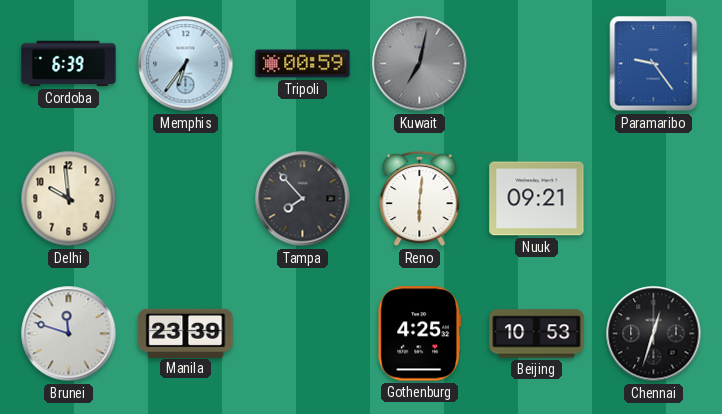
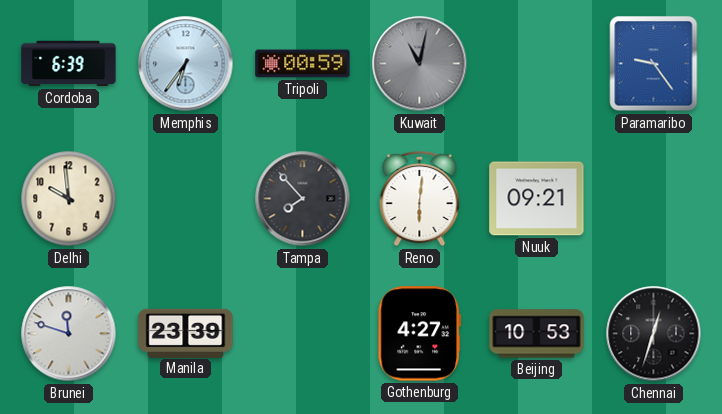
Kuwait: 7:02 -> 11:02
Gothenburg: 4:25 -> 4:27
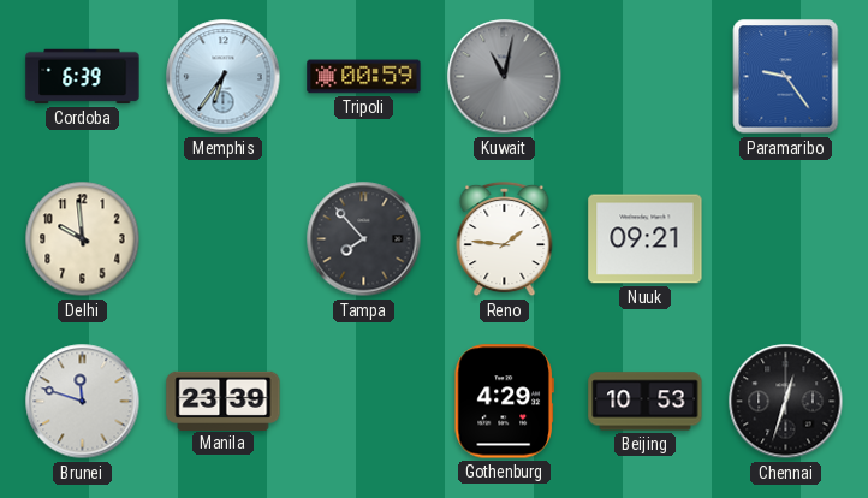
Reno: 6:01 -> 1:46
Gothenburg: 4:27 -> 4:29
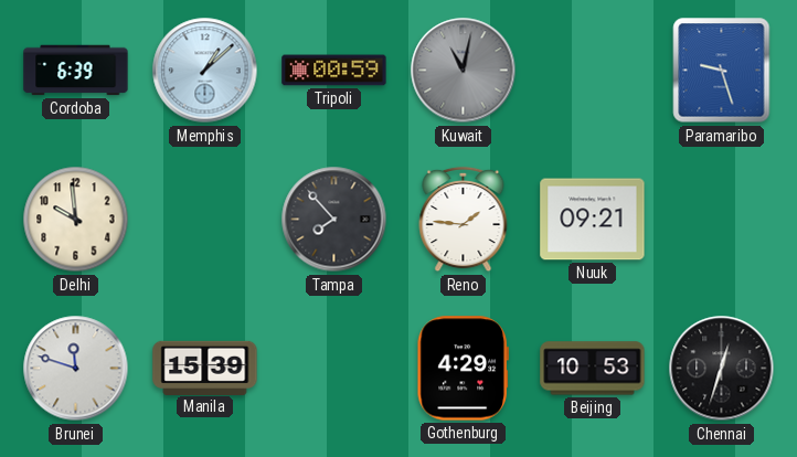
Memphis: 6:36 -> 1:08
Paramaribo: 9:24 -> 9:27
Manila: 23:39 -> 15:39
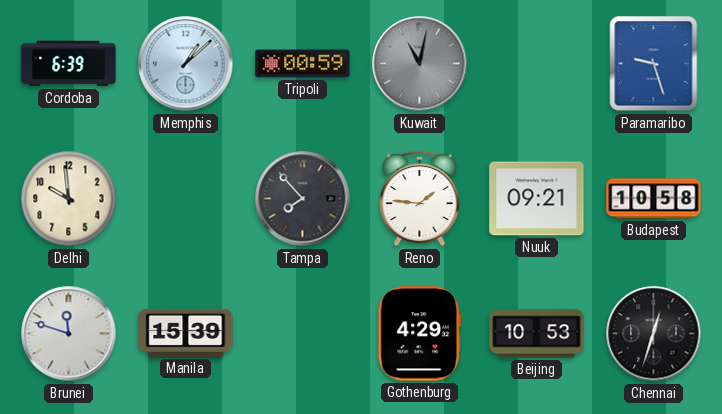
Budapest: none -> 10:58
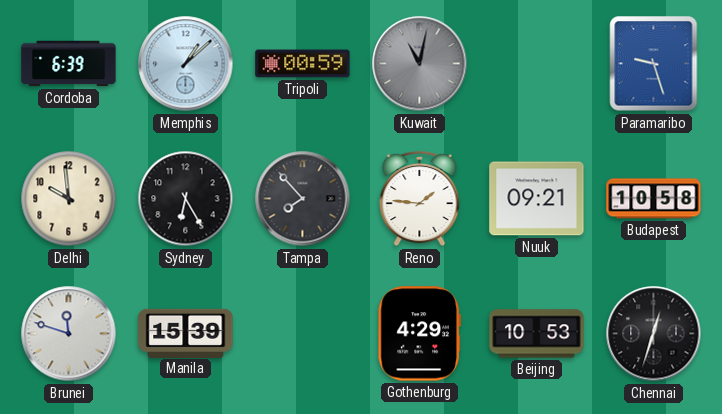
Sydney: none -> 6:25
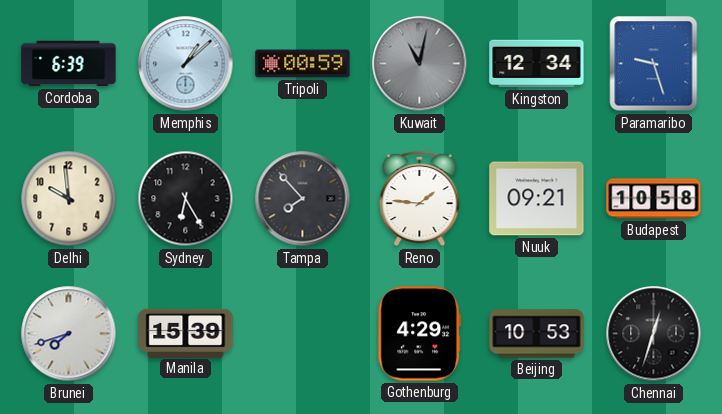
Kingston: none -> 12:34
Brunei: 11:48 -> 7:42
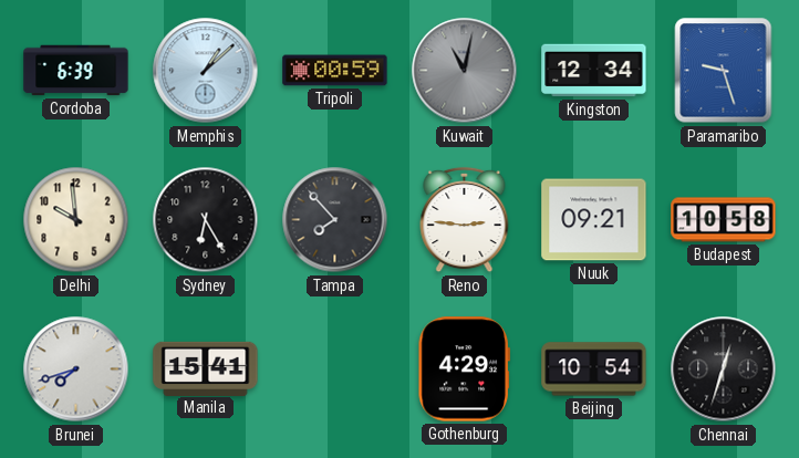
Reno: 1:46 -> 2:46
Manila: 15:39 -> 15:41
Beijing: 10:53 -> 10:54
